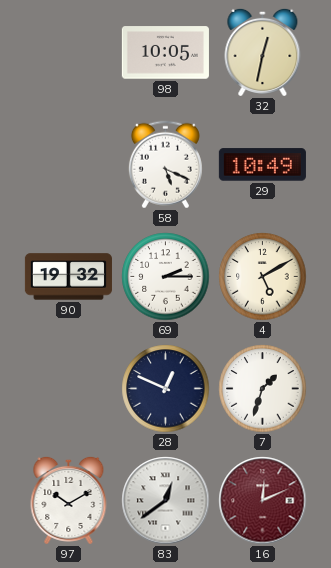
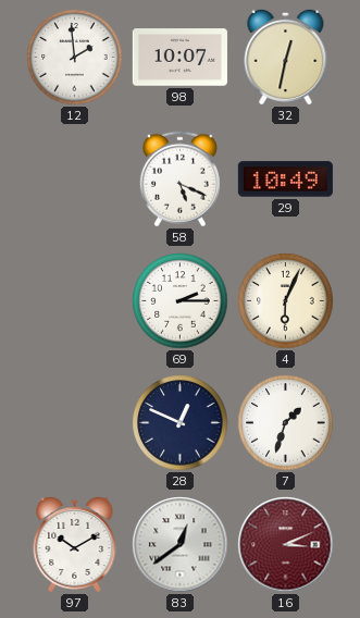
12: none -> 1:59
98: 10:05 -> 10:07
90: 19:32 -> none
4: 5:10 -> 6:04
16: 12:11 -> 3:11
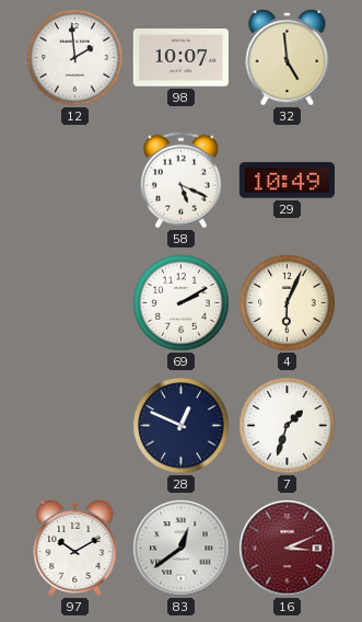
32: 12:32 -> 4:59
69: 2:15 -> 2:10
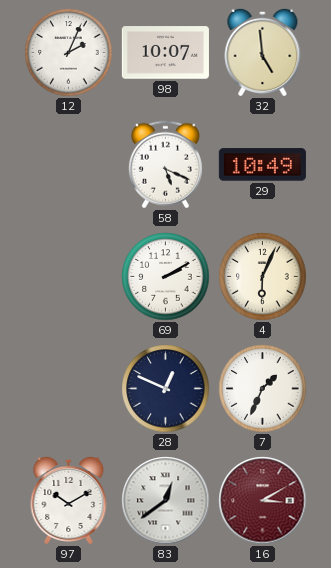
12: 1:59 -> 2:04
7: 1:33 -> 1:34
16: 3:11 -> 3:10
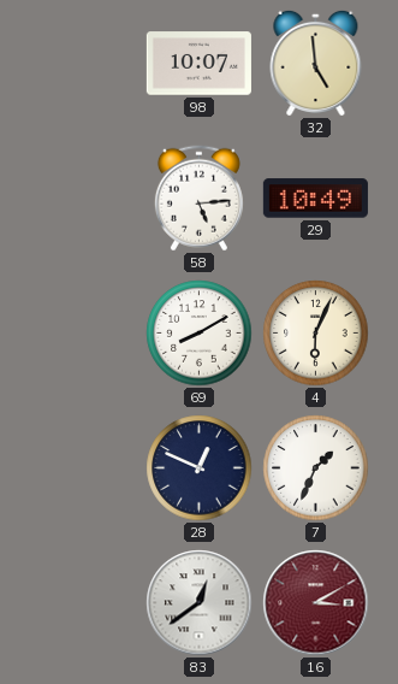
12: 2:04 -> none
58: 5:19 -> 5:14
69: 2:10 -> 8:10
97: 10:10 -> none
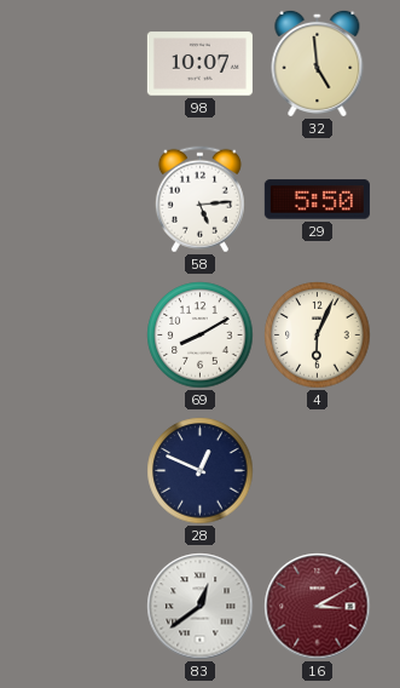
29: 10:49 -> 5:50
7: 1:34 -> none
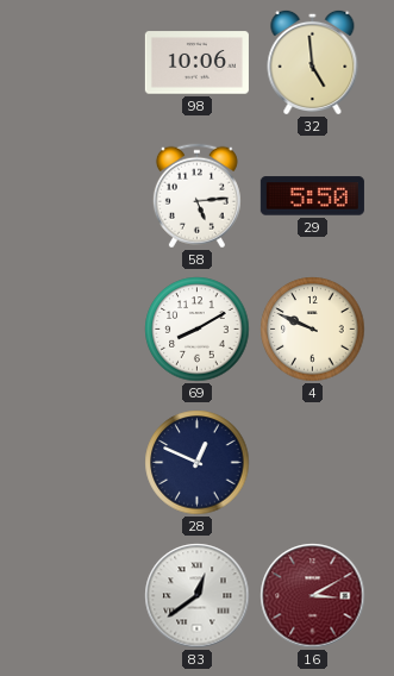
98: 10:07 -> 10:06
4: 6:04 -> 9:49
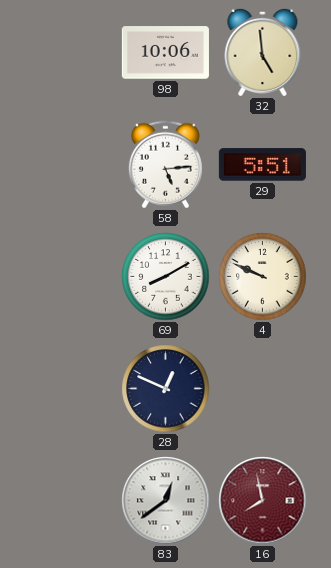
29: 5:50 -> 5:51
16: 3:10 -> 7:58
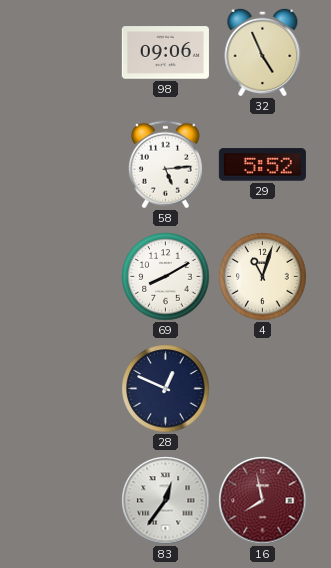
98: 10:06 -> 09:06
32: 4:59 -> 4:56
29: 5:51 -> 5:52
4: 9:49 -> 11:03
83: 12:39 -> 12:36
